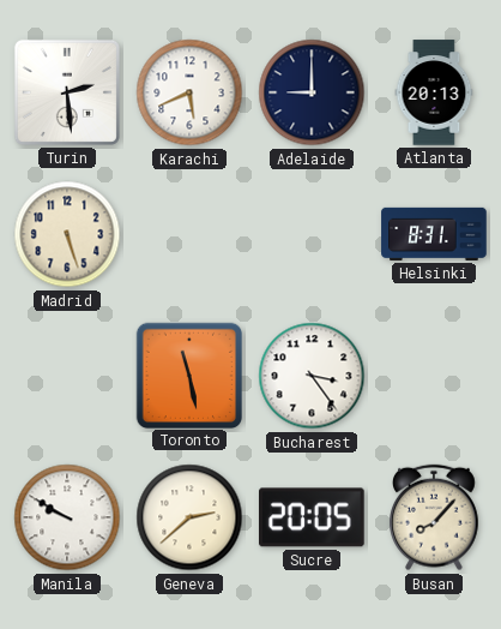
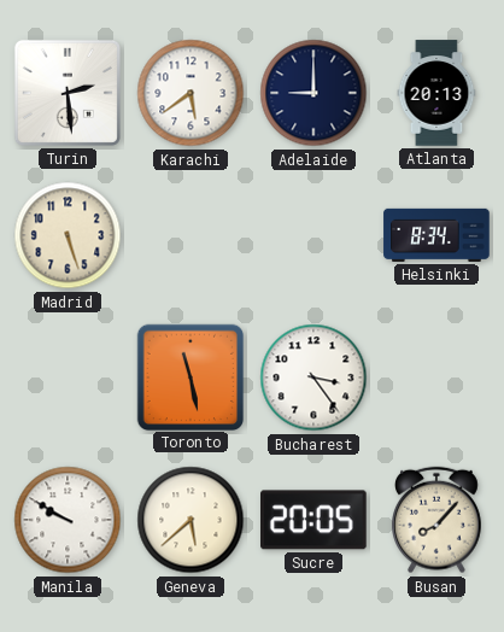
Karachi: 5:41 -> 5:39
Helsinki: 8:31 -> 8:34
Geneva: 2:38 -> 5:38
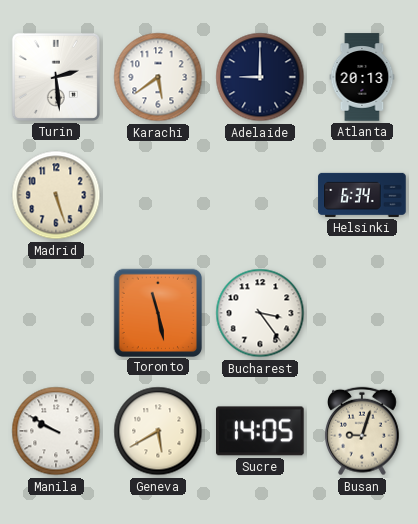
Helsinki: 8:34 -> 6:34
Geneva: 5:38 -> 5:40
Sucre: 20:05 -> 14:05
Busan: 8:07 -> 9:03
